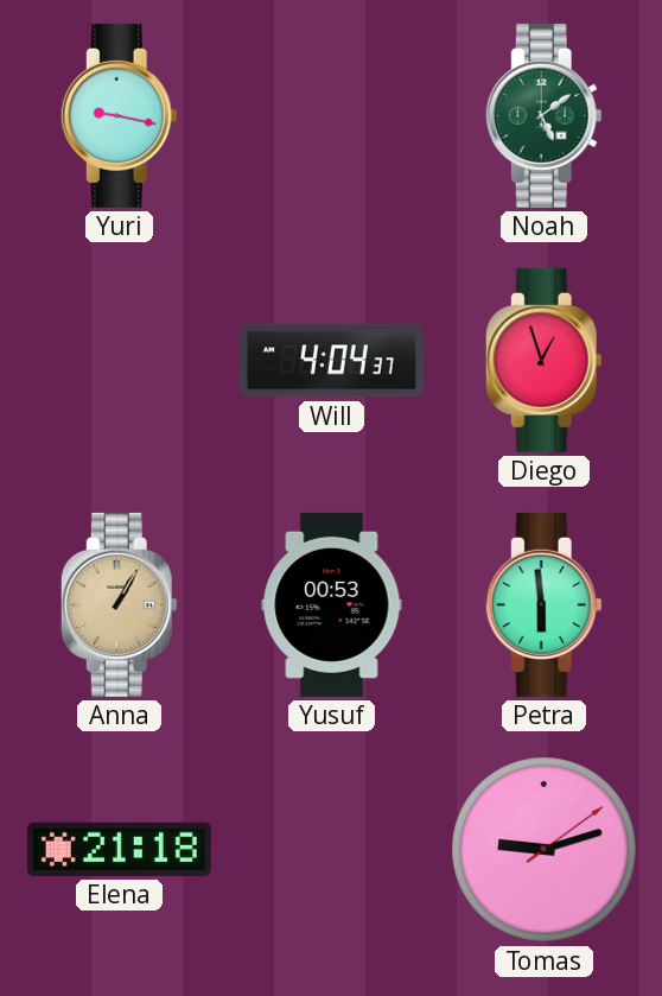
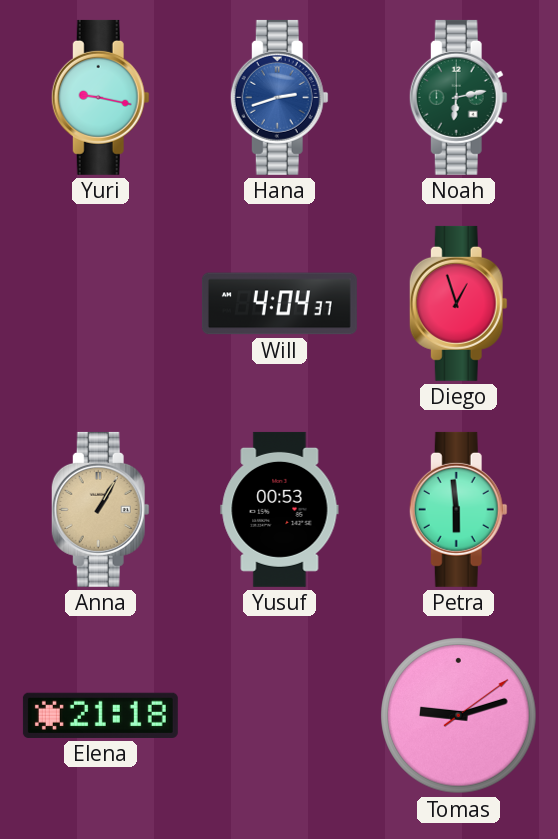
Hana: none -> 2:42
Noah: 5:09 -> 6:13
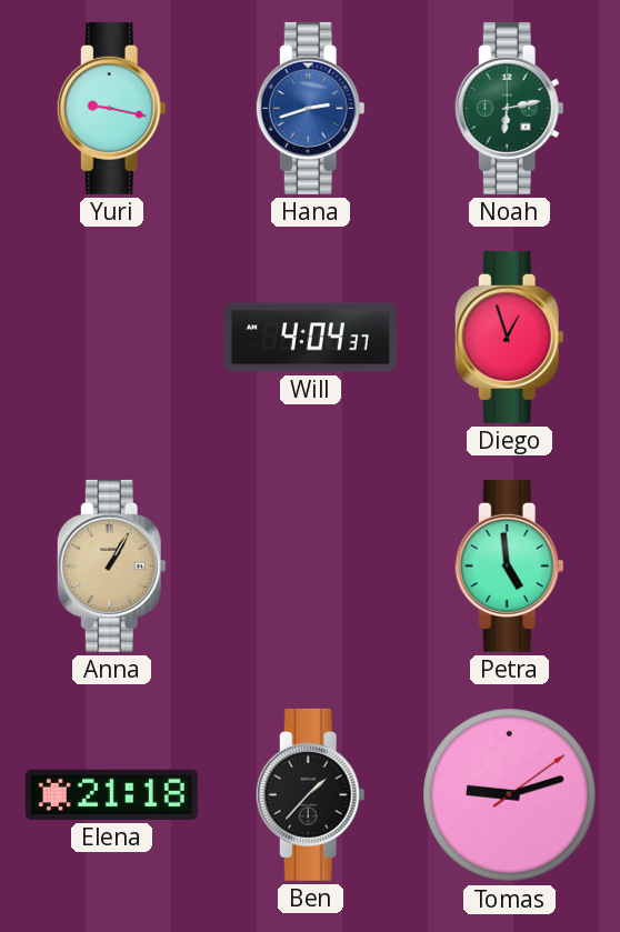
Yusuf: 00:53 -> none
Petra: 5:59 -> 4:59
Ben: none -> 1:37
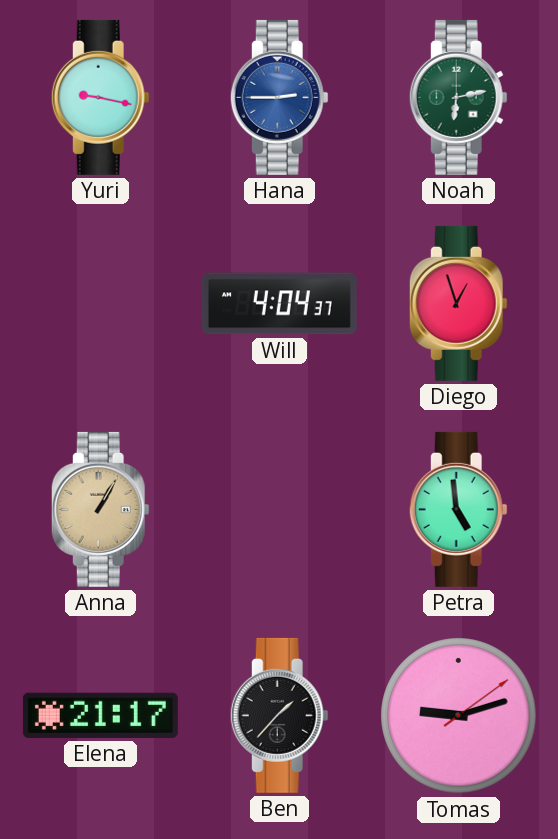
Hana: 2:42 -> 2:45
Elena: 21:18 -> 21:17
